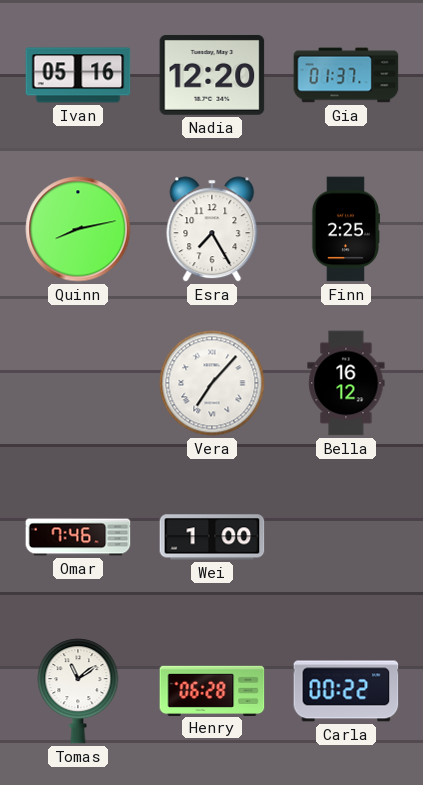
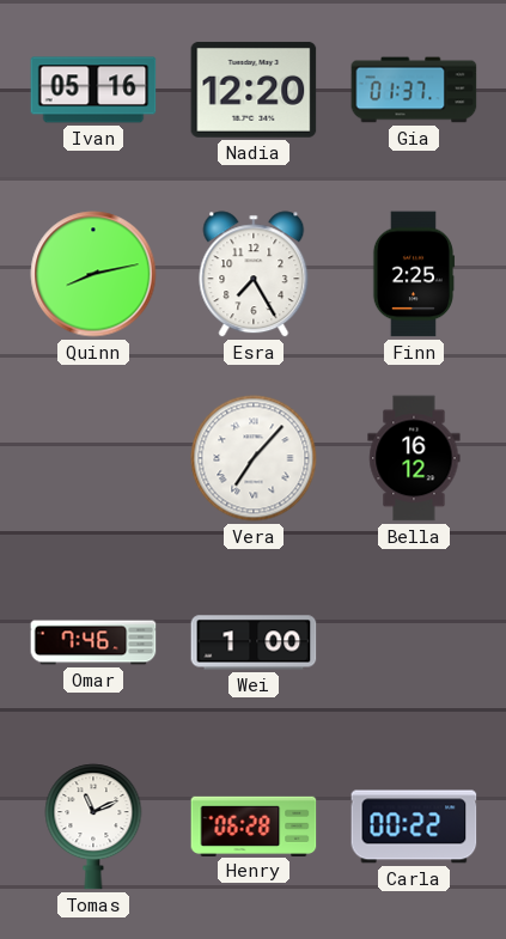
Tomas: 11:09 -> 11:11
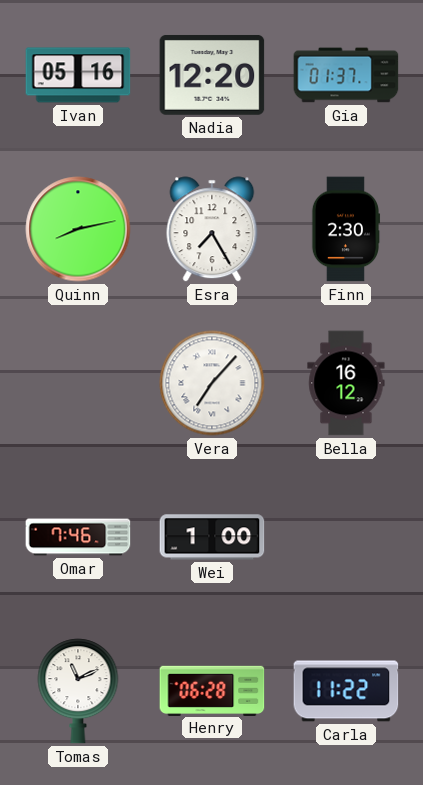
Finn: 2:25 -> 2:30
Carla: 00:22 -> 11:22
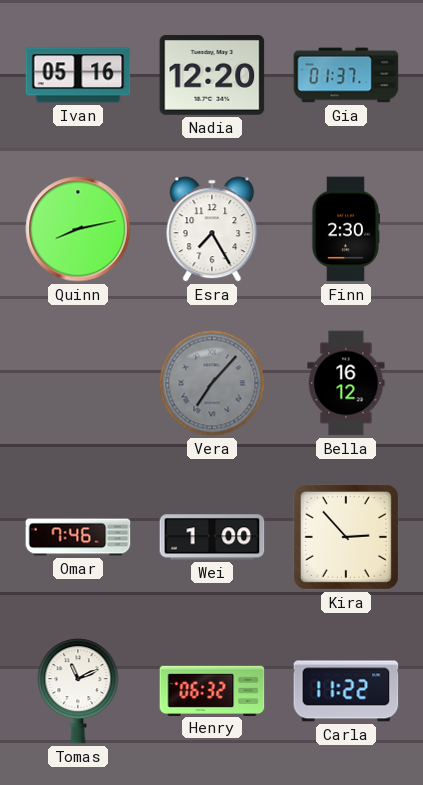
Vera dial: white -> grey
Kira: none -> 2:53
Henry: 06:28 -> 06:32
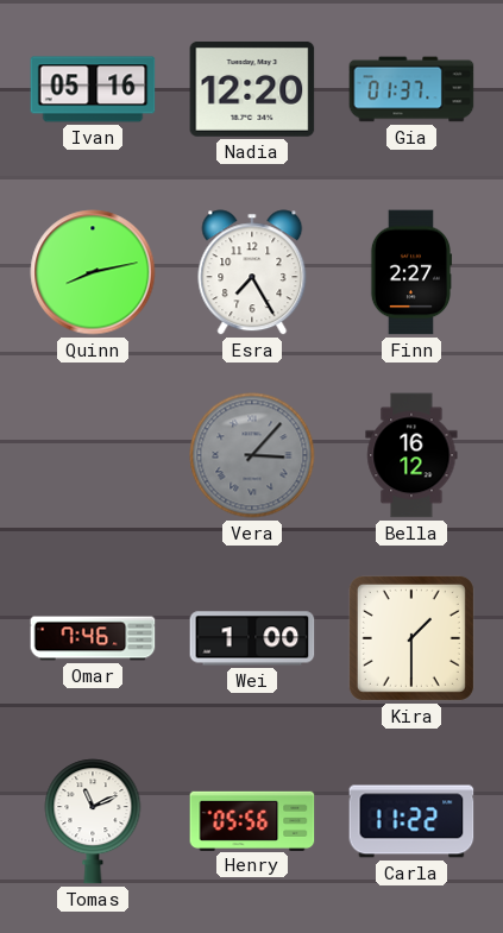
Finn: 2:30 -> 2:27
Vera: 7:07 -> 3:07
Kira: 2:53 -> 1:30
Henry: 06:32 -> 05:56
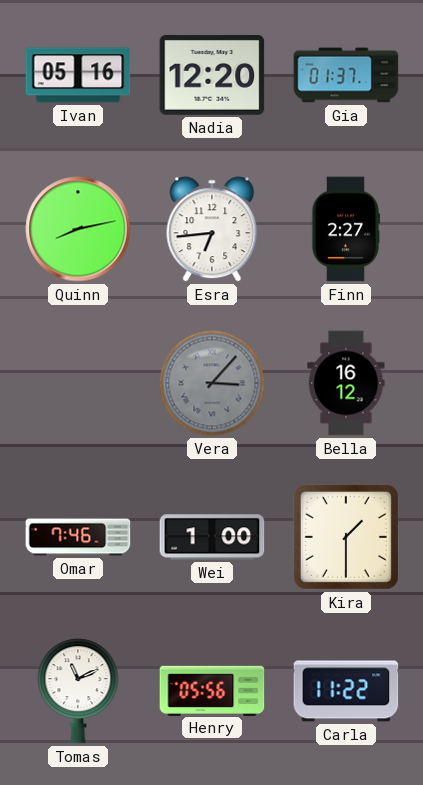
Esra: 7:25 -> 6:44
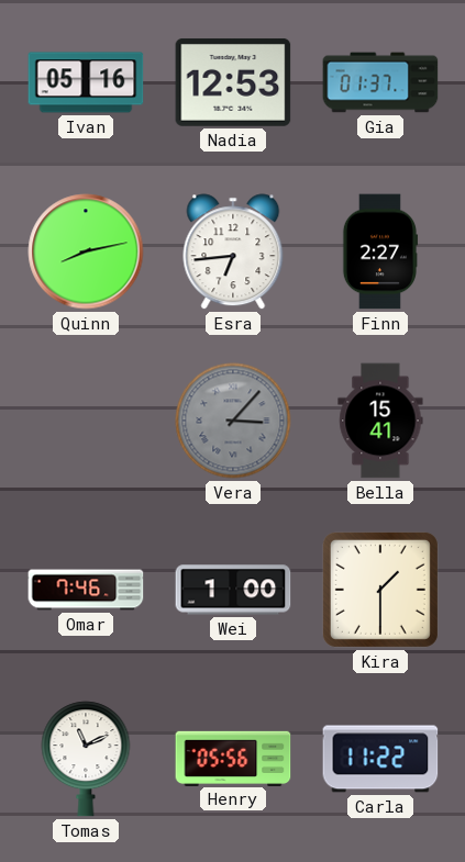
Nadia: 12:20 -> 12:53
Bella: 16:12 -> 15:41
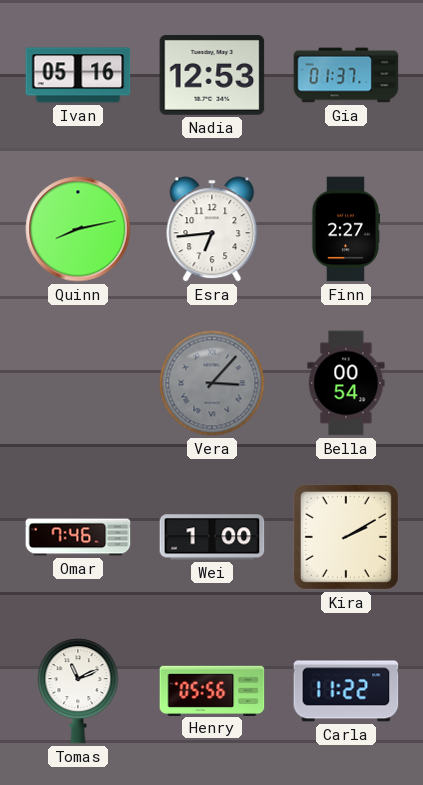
Bella: 15:41 -> 00:54
Kira: 1:30 -> 2:10
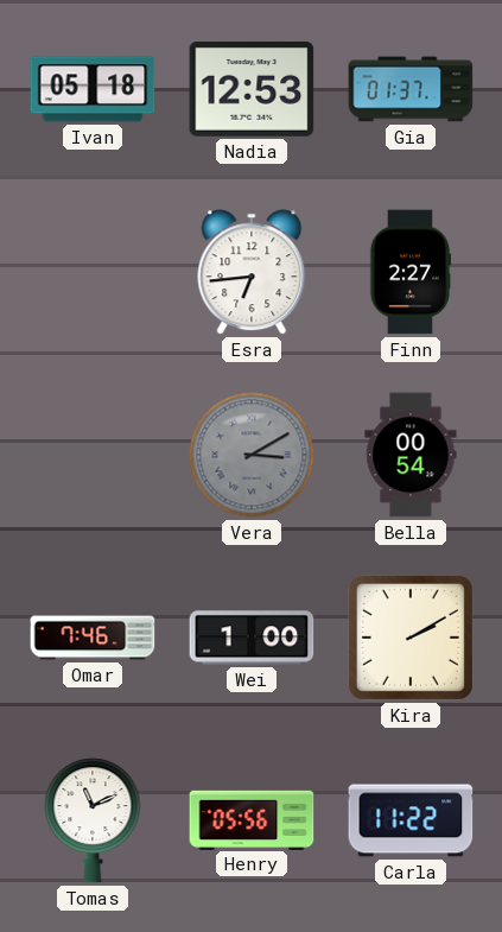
Ivan: 05:16 -> 05:18
Quinn: 8:13 -> none
Vera: 3:07 -> 3:10
